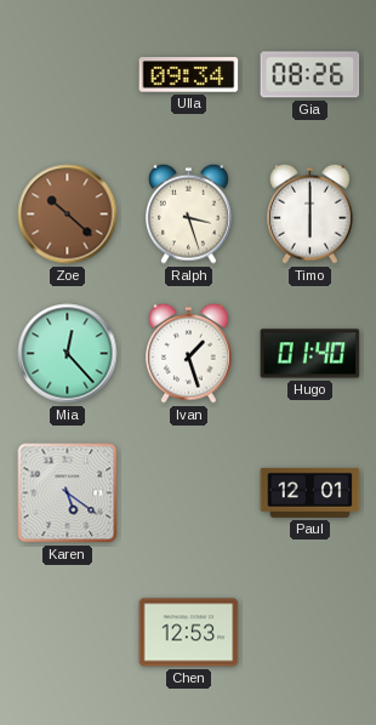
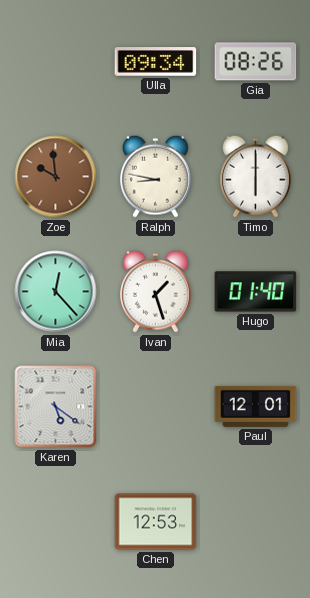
Zoe: 10:22 -> 9:59
Ralph: 3:27 -> 8:47
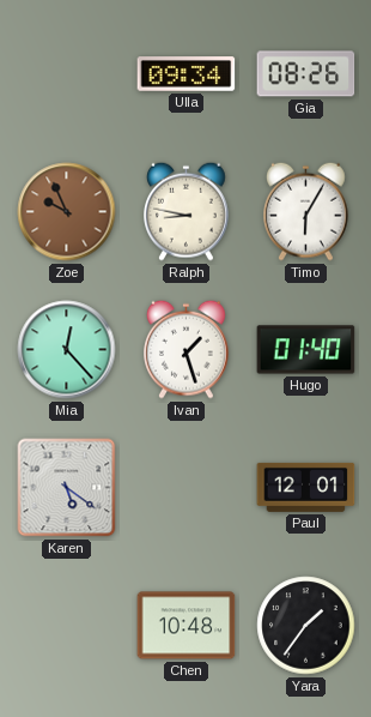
Zoe: 9:59 -> 9:56
Timo: 6:00 -> 6:05
Chen: 12:53 -> 10:48
Yara: none -> 1:36
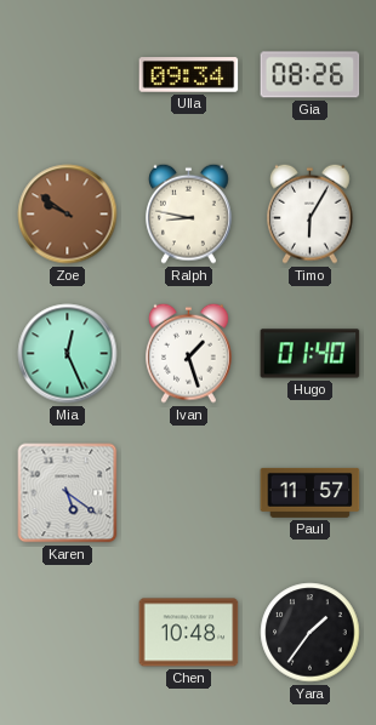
Zoe: 9:56 -> 9:51
Mia: 12:23 -> 12:26
Paul: 12:01 -> 11:57
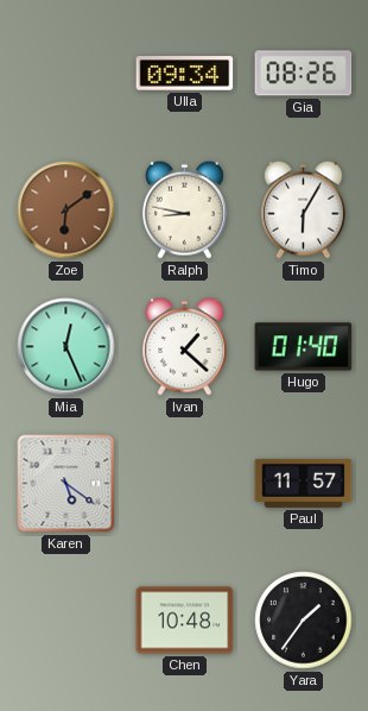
Zoe: 9:51 -> 6:09
Ivan: 1:27 -> 1:22
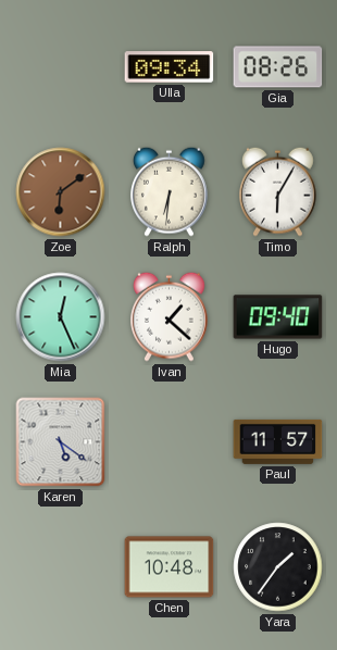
Ralph: 8:47 -> 6:31
Hugo: 01:40 -> 09:40
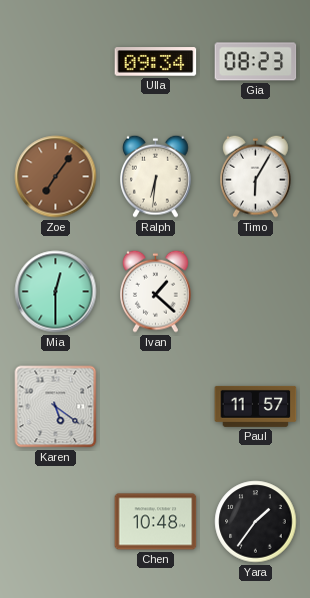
Gia: 08:26 -> 08:23
Zoe: 6:09 -> 7:06
Mia: 12:26 -> 12:30
Hugo: 09:40 -> none
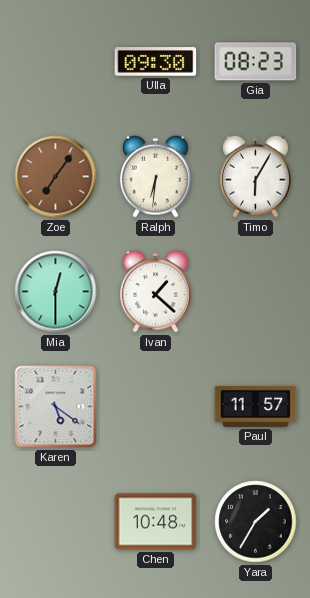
Ulla: 09:34 -> 09:30
Yara: 1:36 -> 1:35
